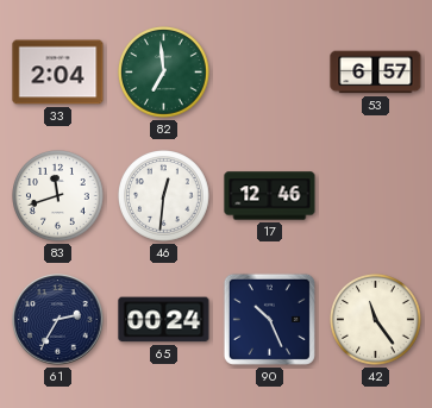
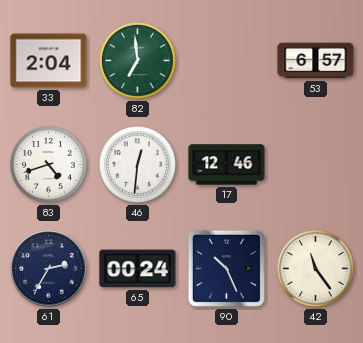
83: 11:42 -> 4:42
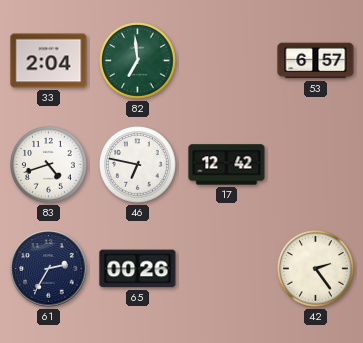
46: 12:31 -> 6:47
17: 12:46 -> 12:42
65: 00:24 -> 00:26
90: 10:26 -> none
42: 11:24 -> 2:24
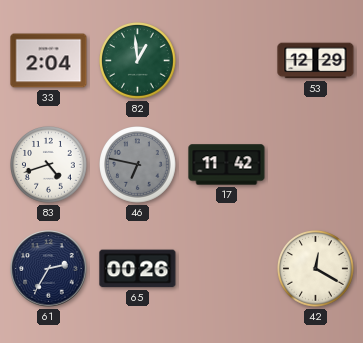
82: 6:59 -> 12:59
53: 6:57 -> 12:29
46 dial: white -> grey
17: 12:42 -> 11:42
42: 2:24 -> 12:20
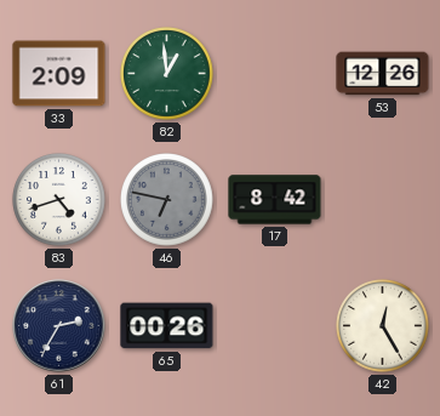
33: 2:04 -> 2:09
53: 12:29 -> 12:26
17: 11:42 -> 8:42
42: 12:20 -> 12:25
